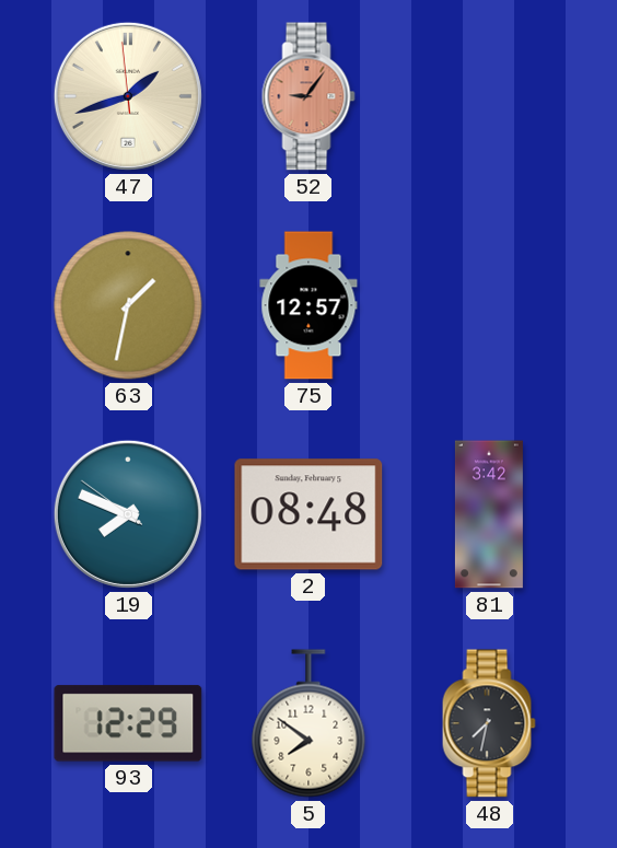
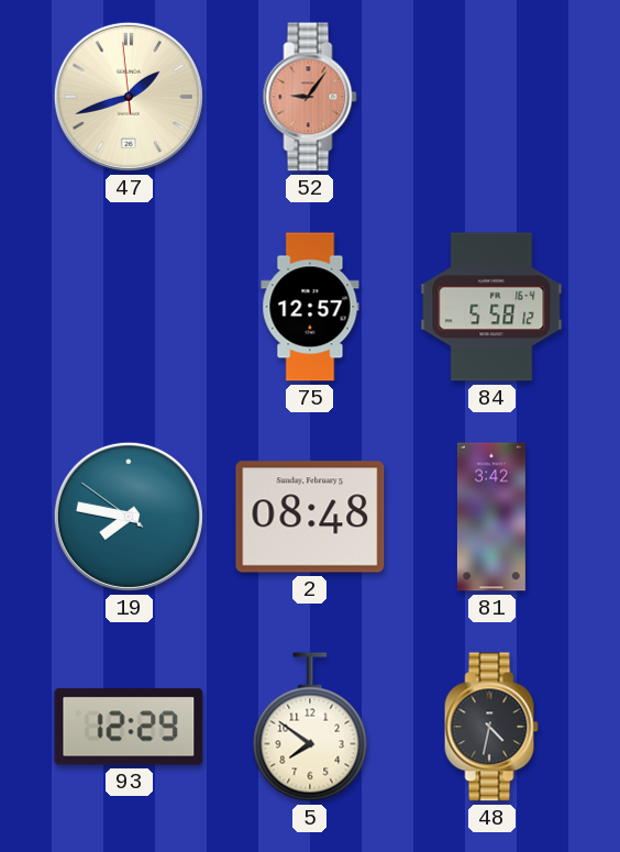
63: 1:32 -> none
84: none -> 5:58
19: 7:48 -> 7:46
48: 7:32 -> 4:32
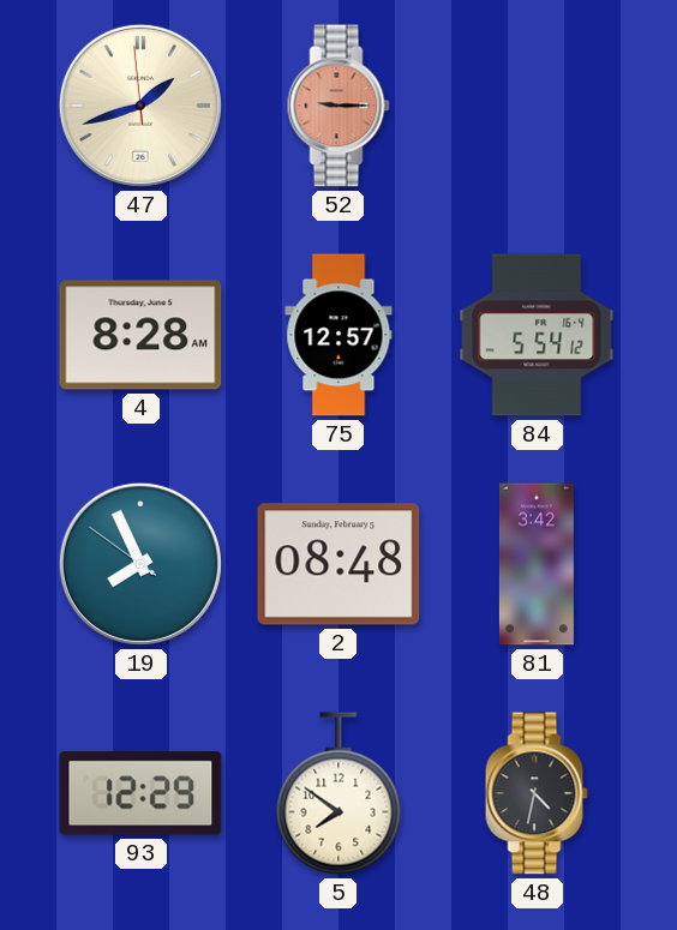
52: 9:06 -> 9:15
4: none -> 8:28
84: 5:58 -> 5:54
19: 7:46 -> 7:55
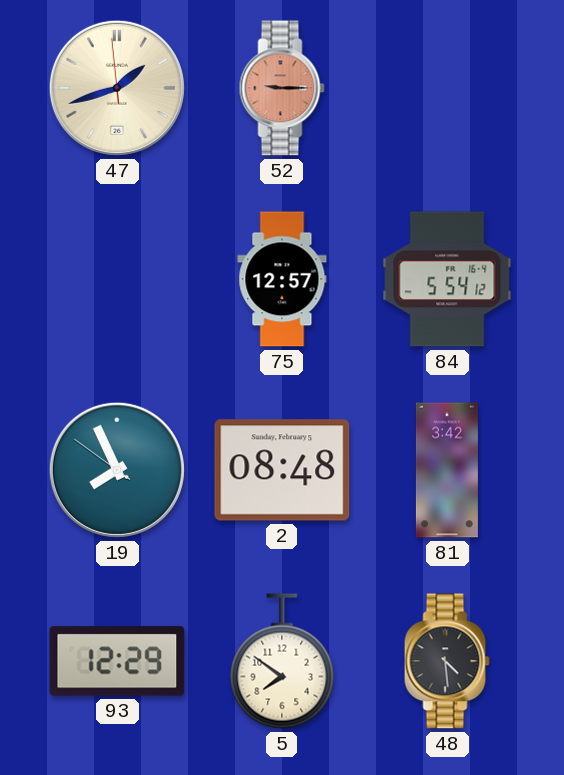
4: 8:28 -> none
48: 4:32 -> 4:29
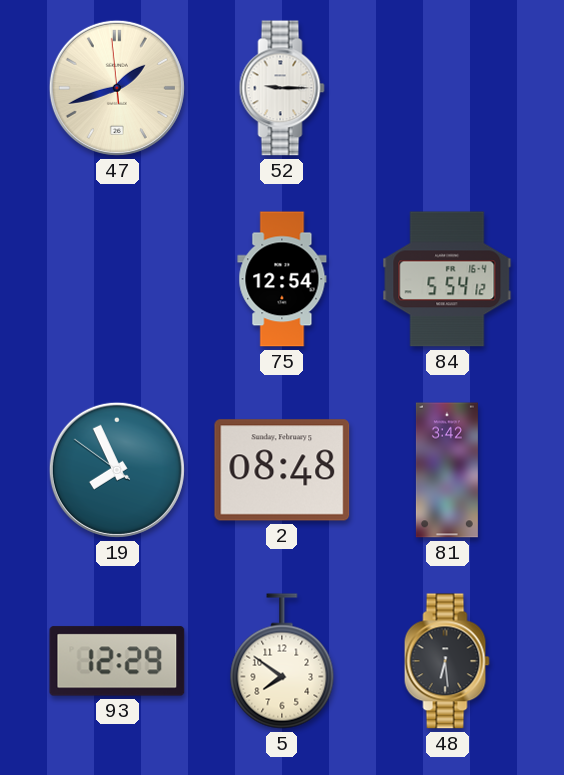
52 dial: salmon -> white
75: 12:57 -> 12:54
48: 4:29 -> 6:29
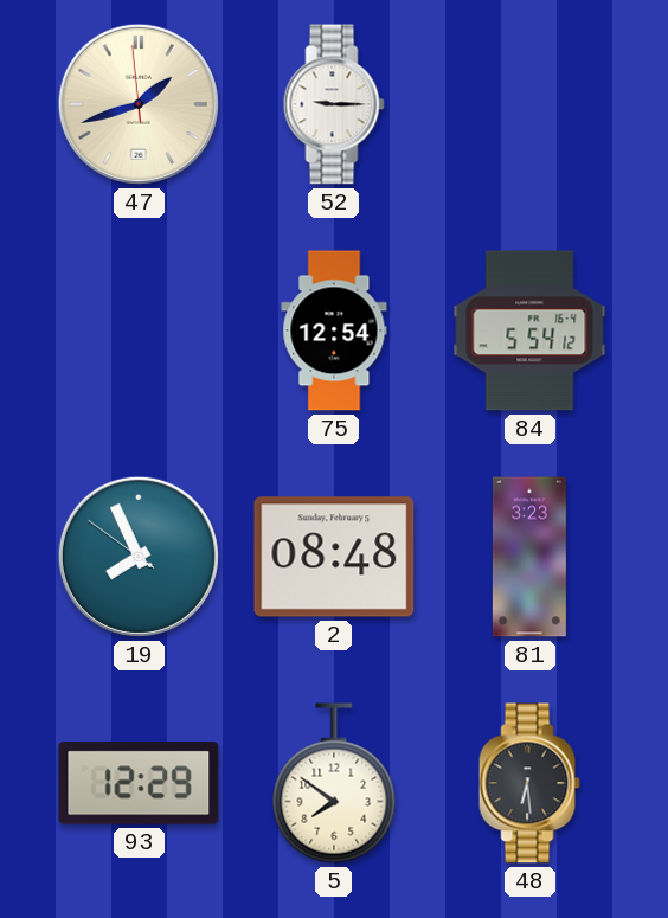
81: 3:42 -> 3:23
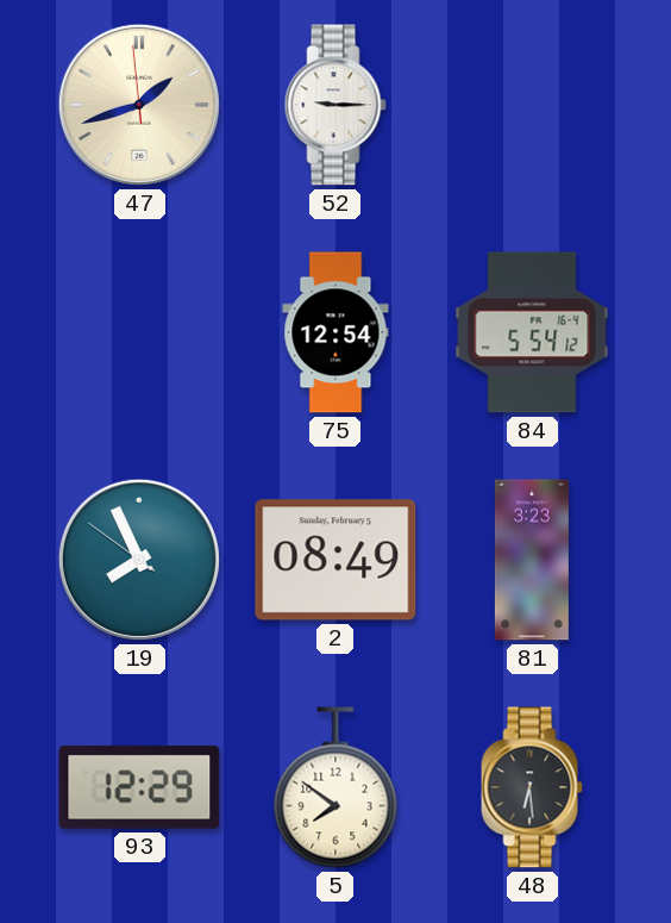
2: 08:48 -> 08:49
